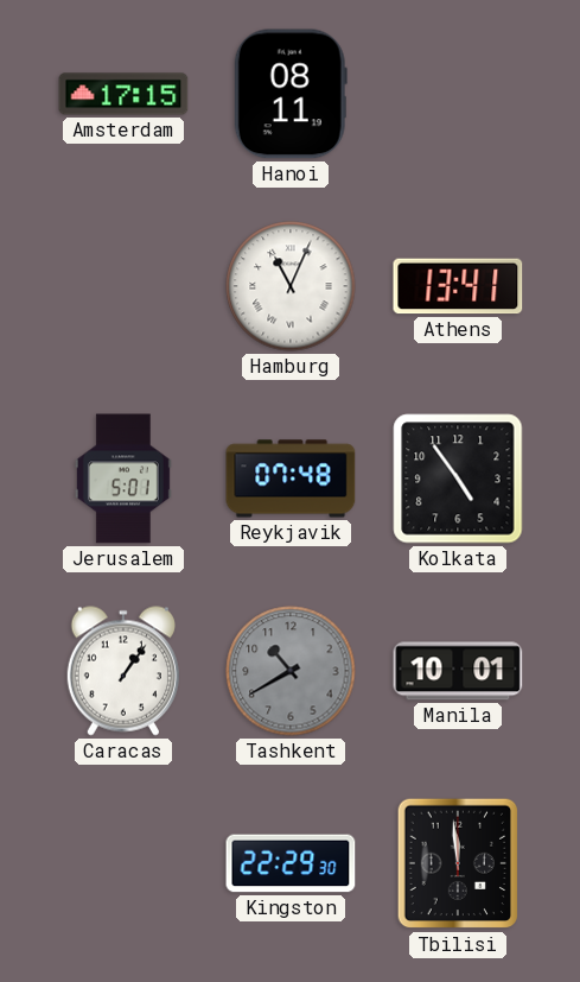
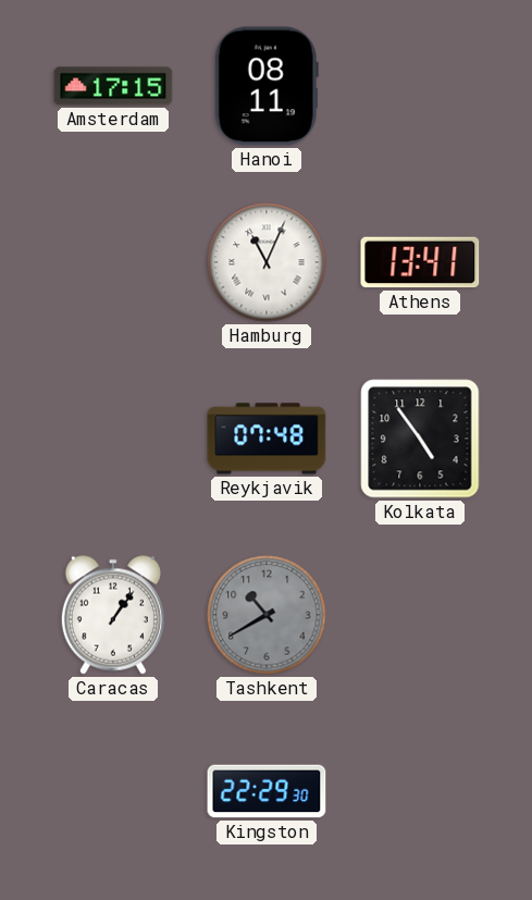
Jerusalem: 5:01 -> none
Manila: 10:01 -> none
Tbilisi: 11:59 -> none
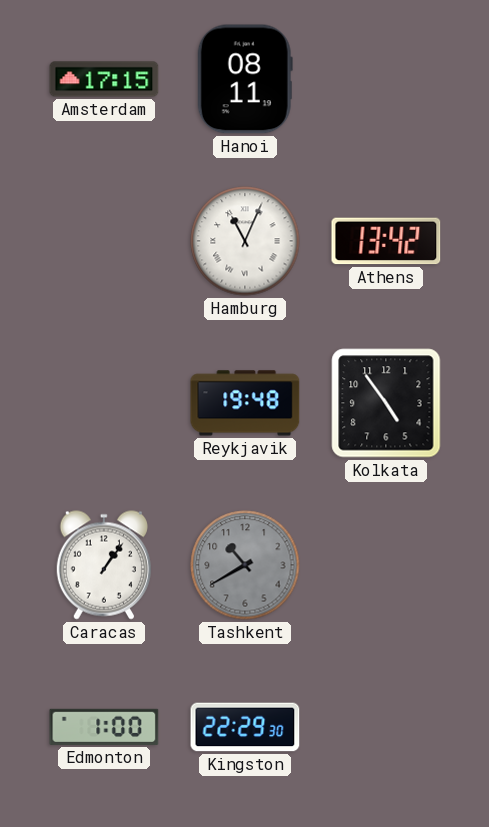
Athens: 13:41 -> 13:42
Reykjavik: 07:48 -> 19:48
Edmonton: none -> 1:00
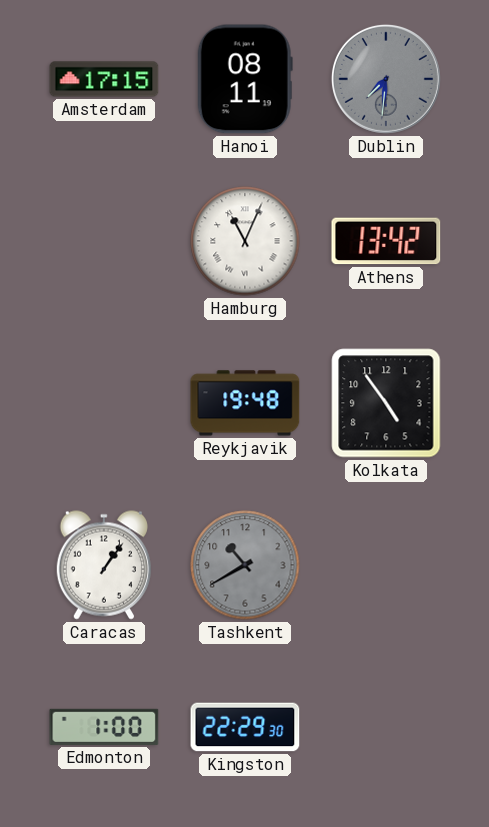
Dublin: none -> 7:31
